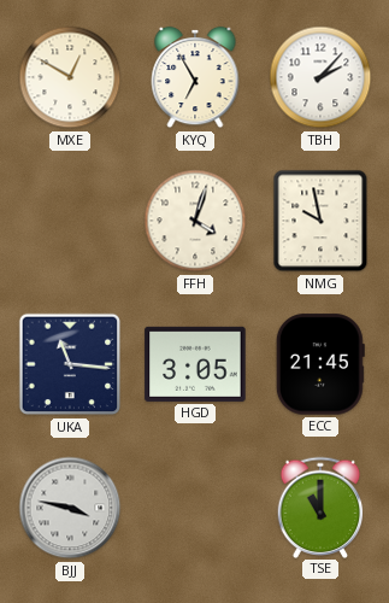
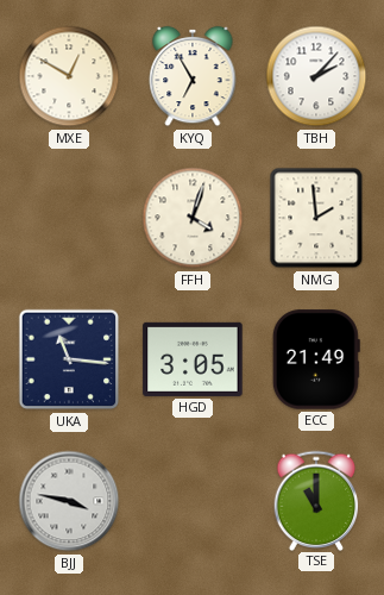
NMG: 9:58 -> 1:59
ECC: 21:45 -> 21:49
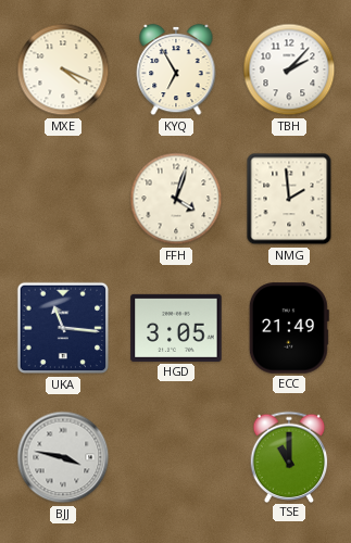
MXE: 12:50 -> 4:19
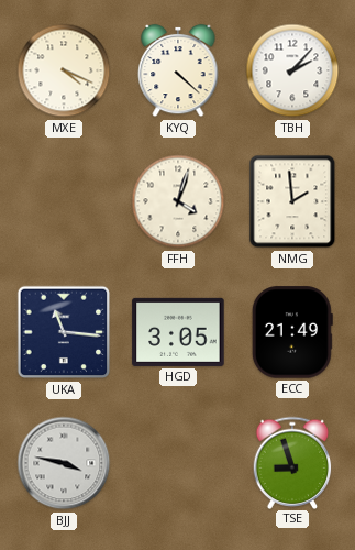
KYQ: 6:55 -> 4:22
TSE: 11:00 -> 8:57
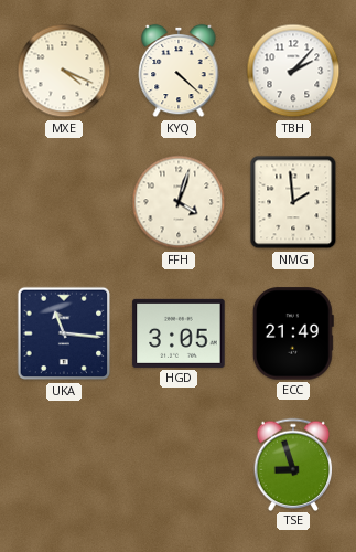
BJJ: 3:47 -> none
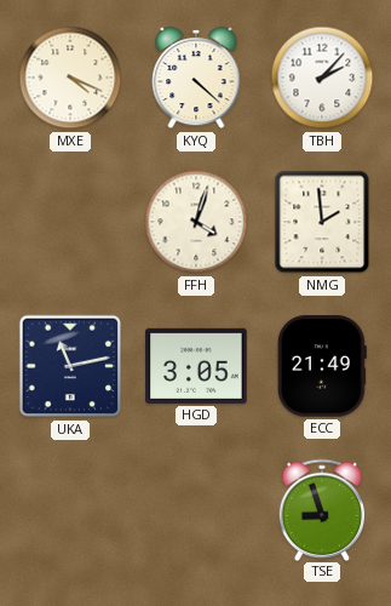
UKA: 11:16 -> 11:13
